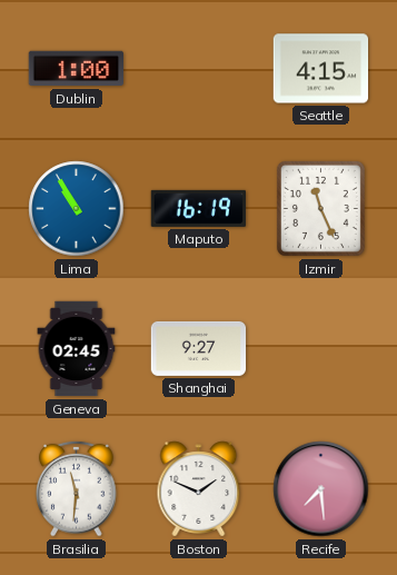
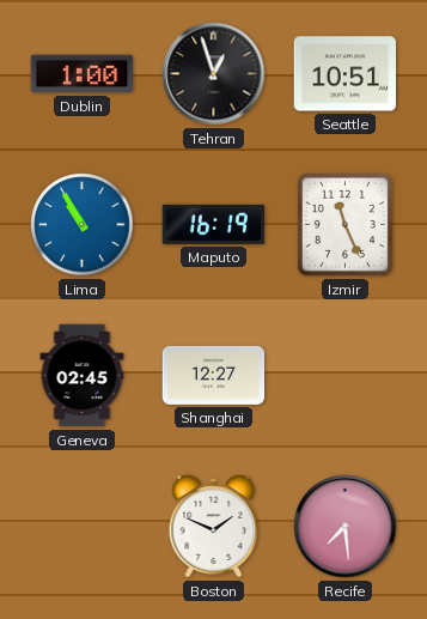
Tehran: none -> 12:57
Seattle: 4:15 -> 10:51
Shanghai: 9:27 -> 12:27
Brasilia: 11:31 -> none
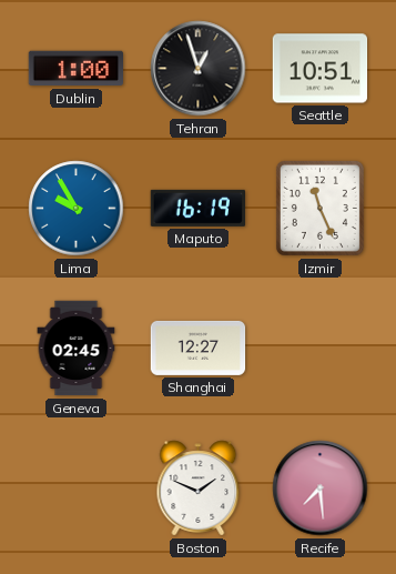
Lima: 10:55 -> 9:55
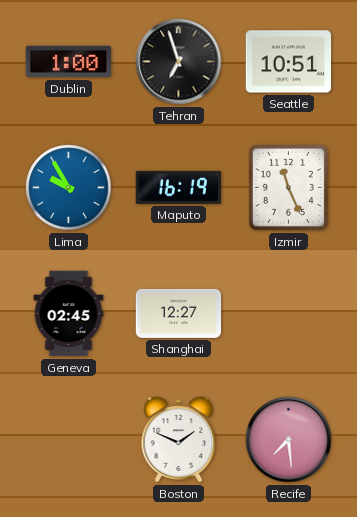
Tehran: 12:57 -> 6:57
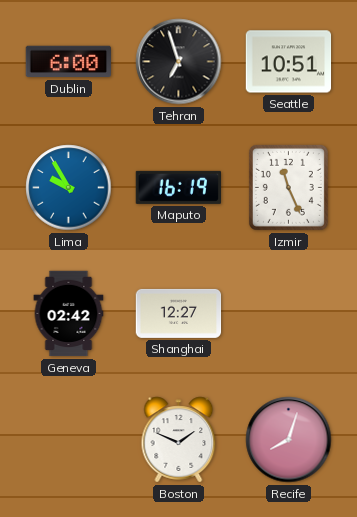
Dublin: 1:00 -> 6:00
Geneva: 02:45 -> 02:42
Recife: 7:29 -> 8:03
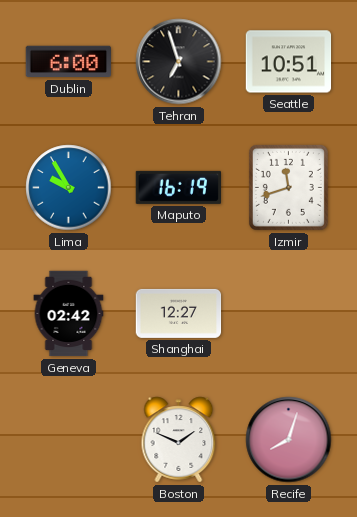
Izmir: 11:26 -> 11:42
